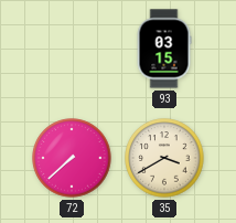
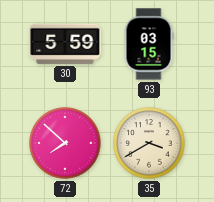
30: none -> 5:59
72: 7:38 -> 7:52
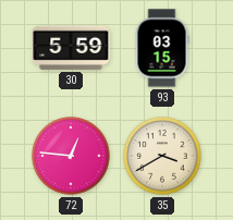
72: 7:52 -> 12:46
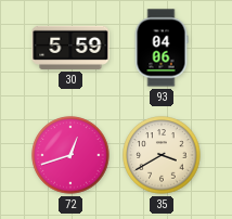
93: 03:15 -> 04:06
72: 12:46 -> 12:42
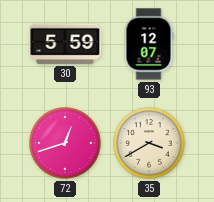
93: 04:06 -> 12:07
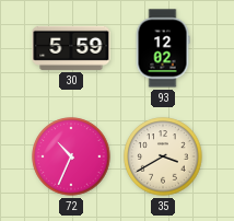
93: 12:07 -> 12:02
72: 12:42 -> 10:34
